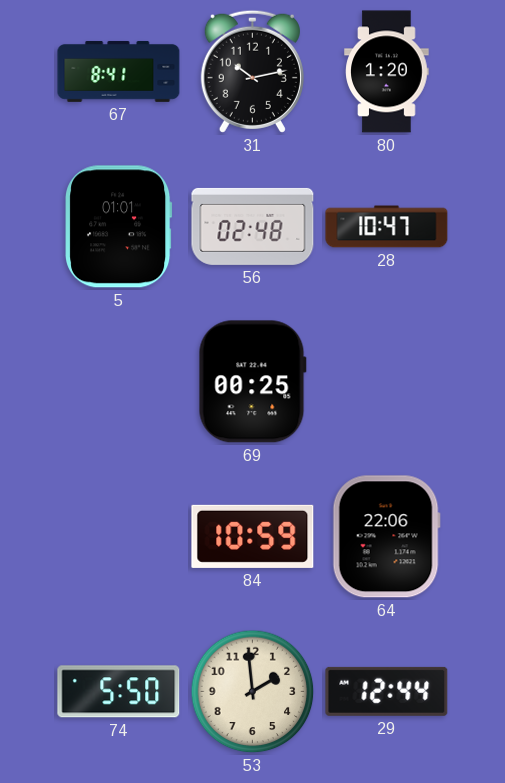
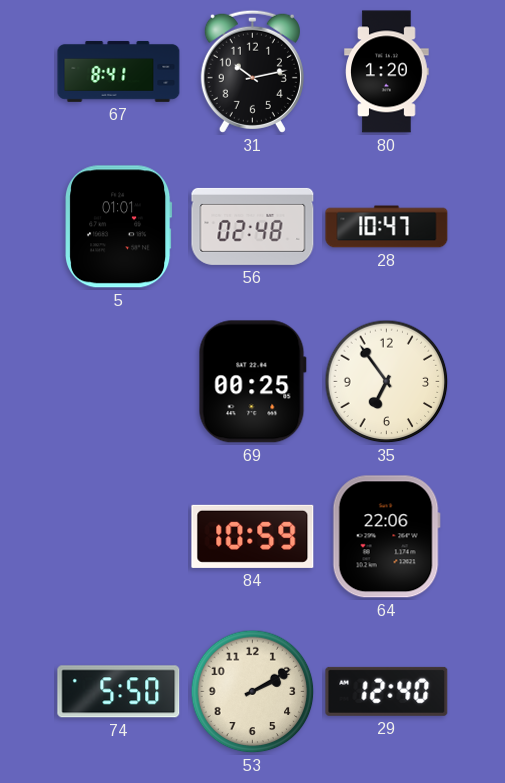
35: none -> 6:54
53: 1:59 -> 2:10
29: 12:44 -> 12:40
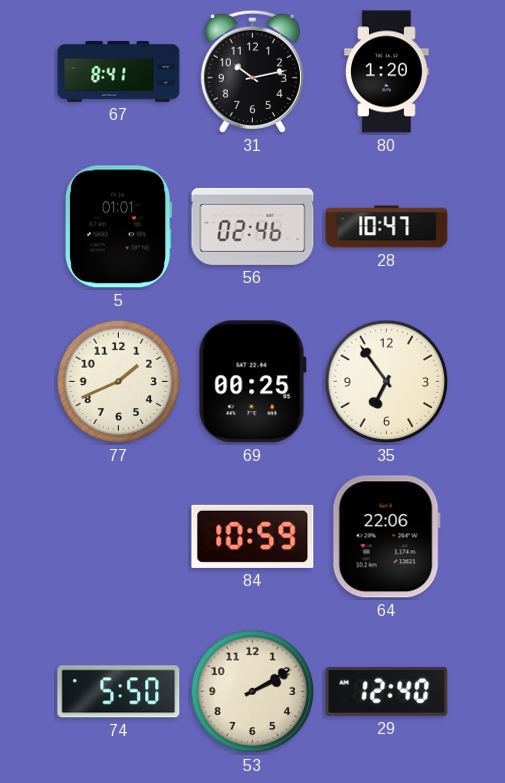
56: 02:48 -> 02:46
77: none -> 1:41
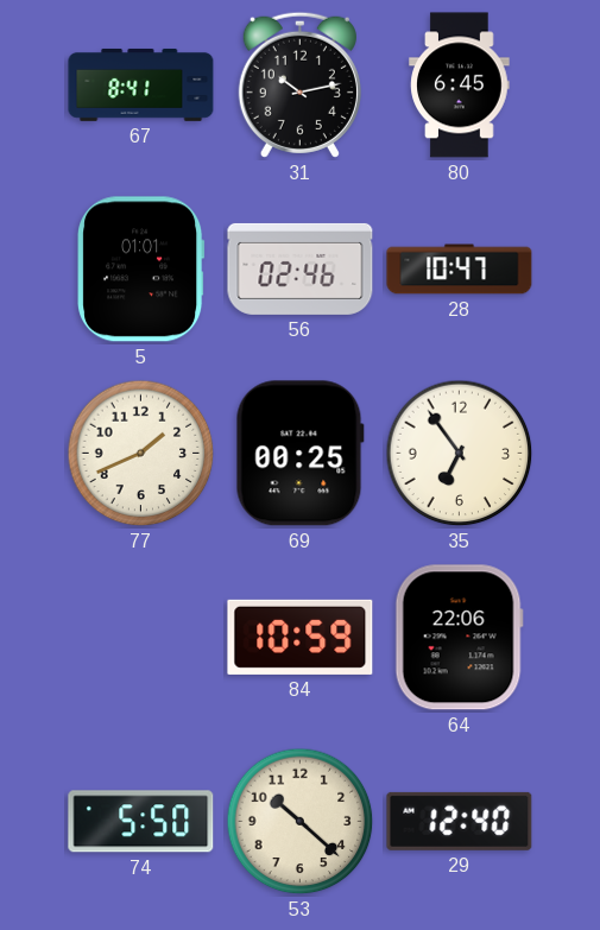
80: 1:20 -> 6:45
53: 2:10 -> 10:22
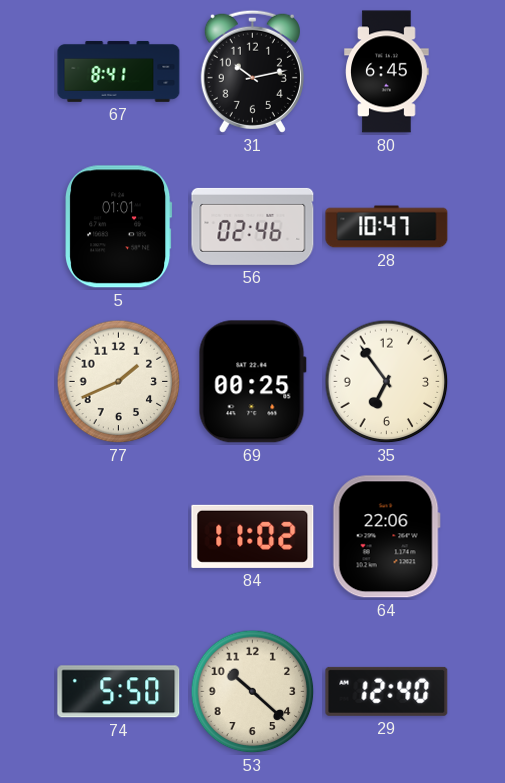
84: 10:59 -> 11:02
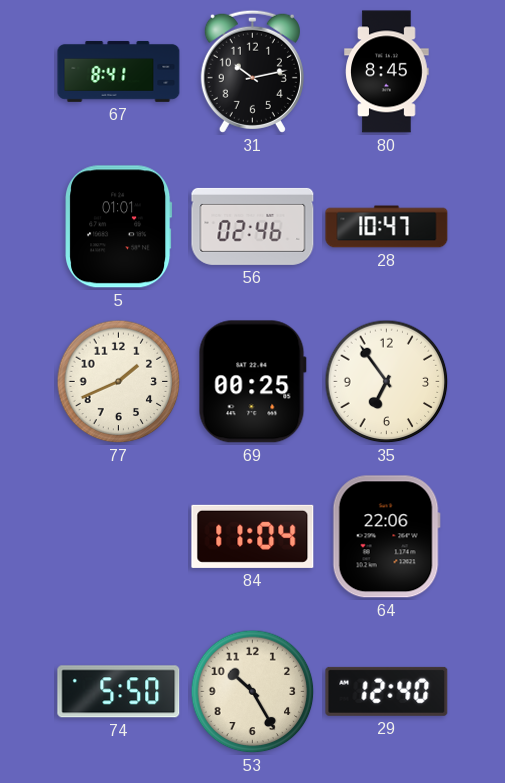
80: 6:45 -> 8:45
84: 11:02 -> 11:04
53: 10:22 -> 10:25
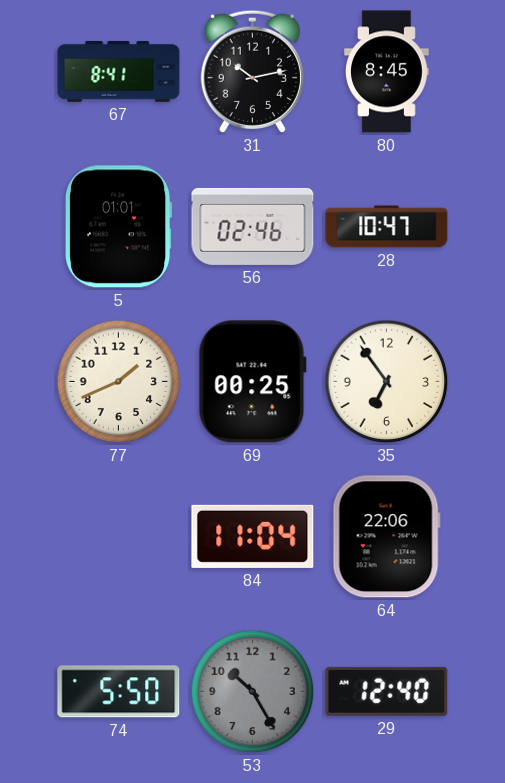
53 dial: cream -> grey
